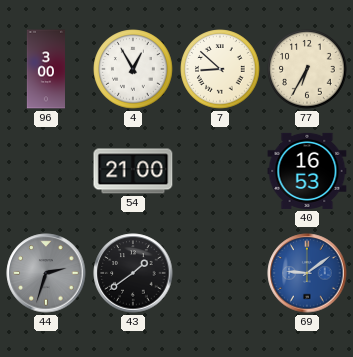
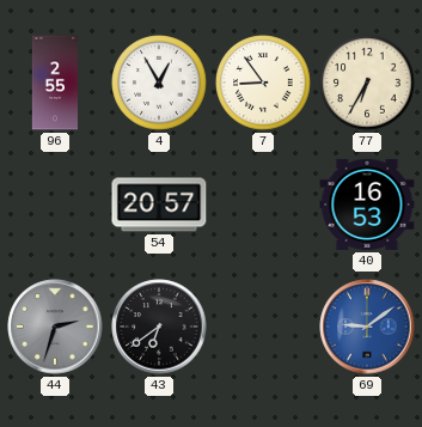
96: 3:00 -> 2:55
7: 8:52 -> 8:54
54: 21:00 -> 20:57
43: 1:39 -> 6:39
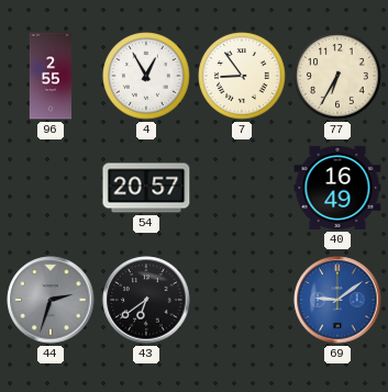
40: 16:53 -> 16:49
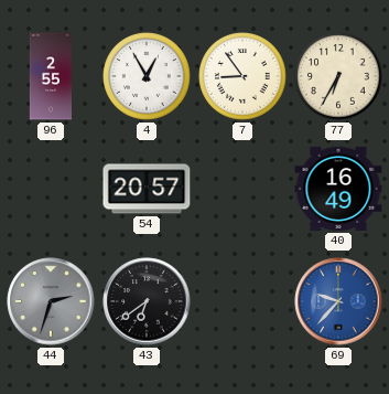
69: 9:09 -> 9:37
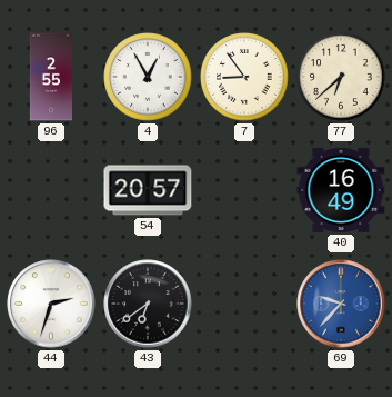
77: 6:35 -> 6:38
44 dial: grey -> white
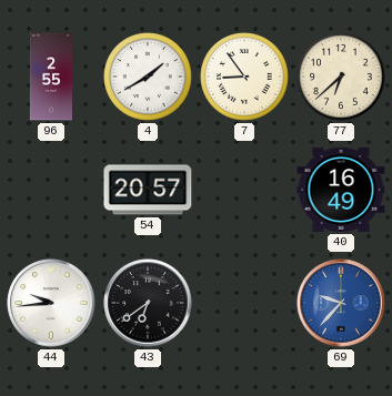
4: 12:55 -> 1:40
44: 2:33 -> 9:44
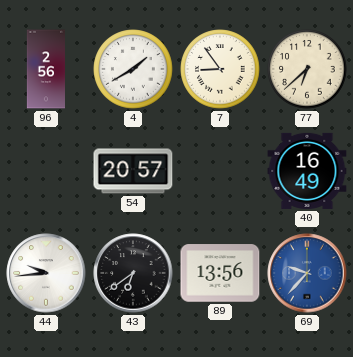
96: 2:55 -> 2:56
89: none -> 13:56
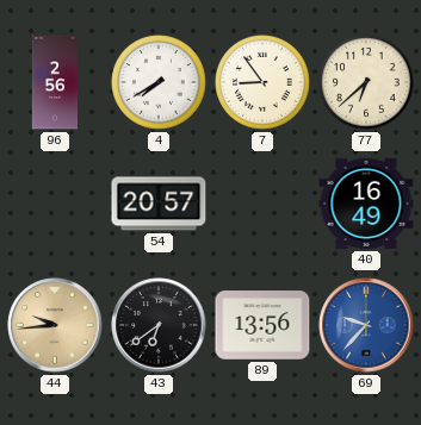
4: 1:40 -> 7:40
44 dial: white -> champagne
